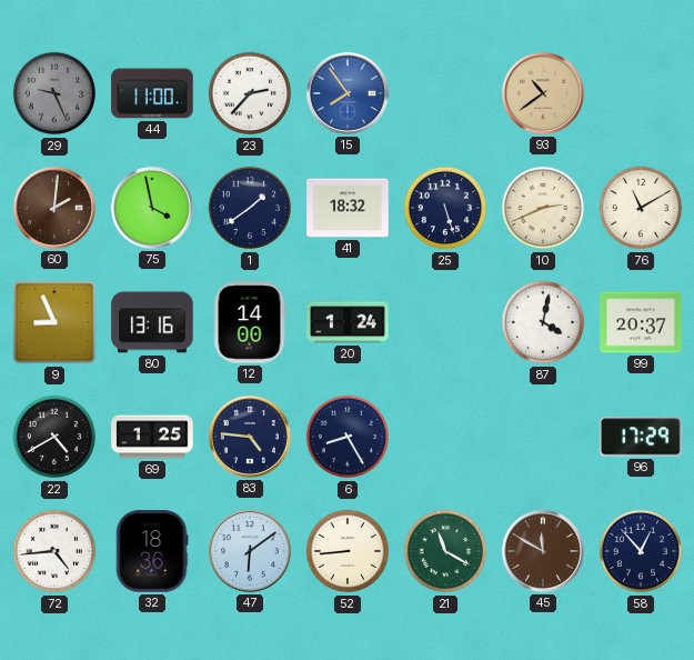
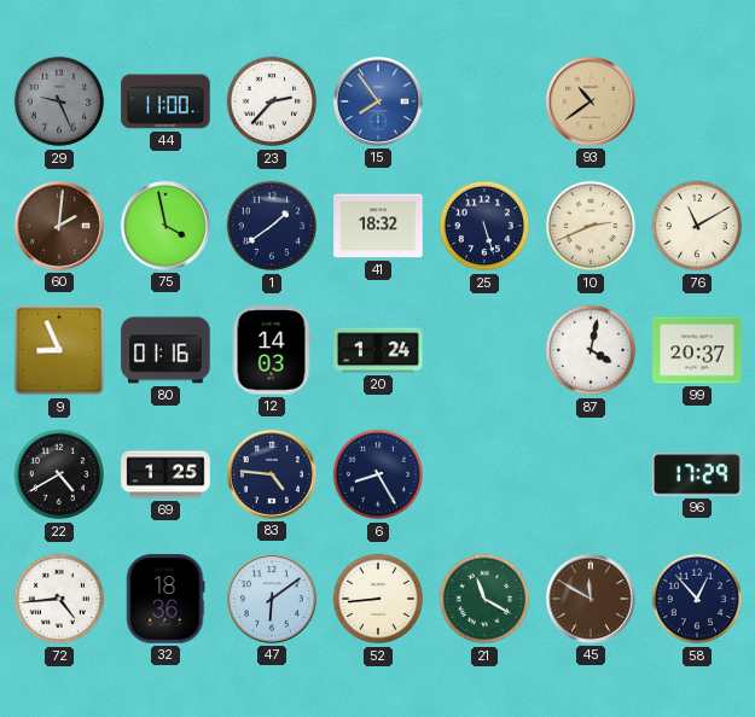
80: 13:16 -> 01:16
12: 14:00 -> 14:03
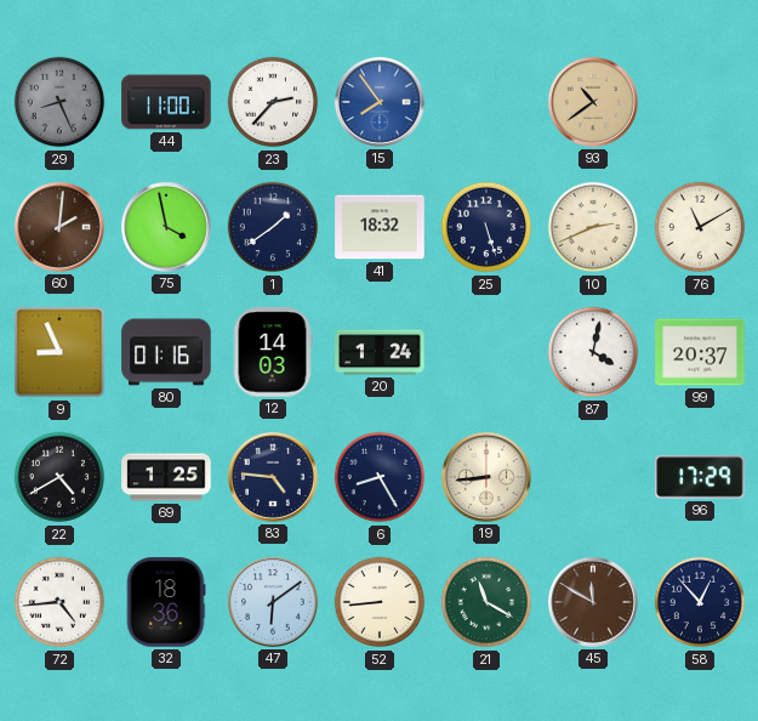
29: 9:26 -> 8:26
19: none -> 8:44
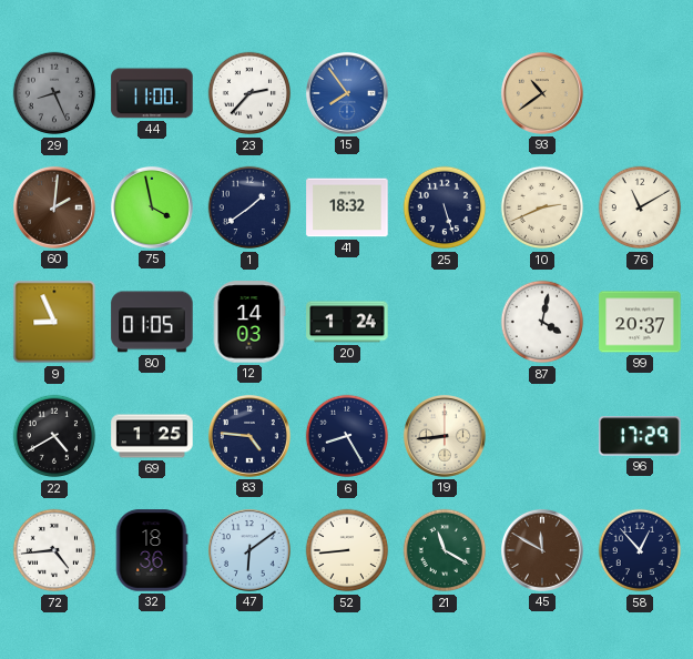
80: 01:16 -> 01:05
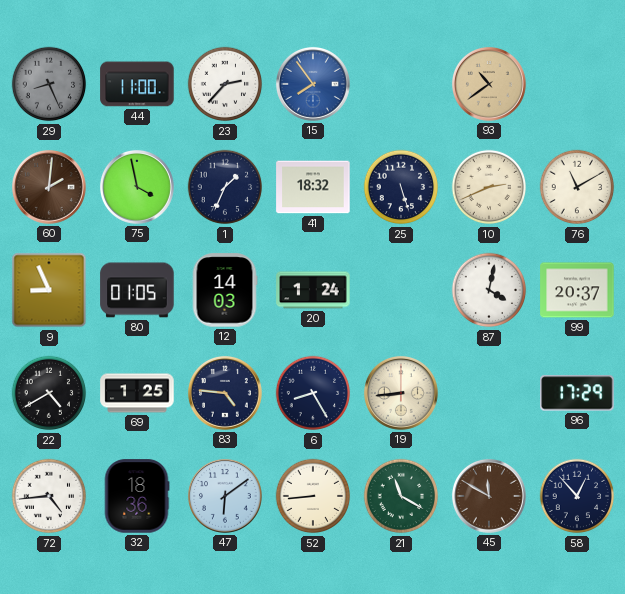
1: 1:39 -> 1:34
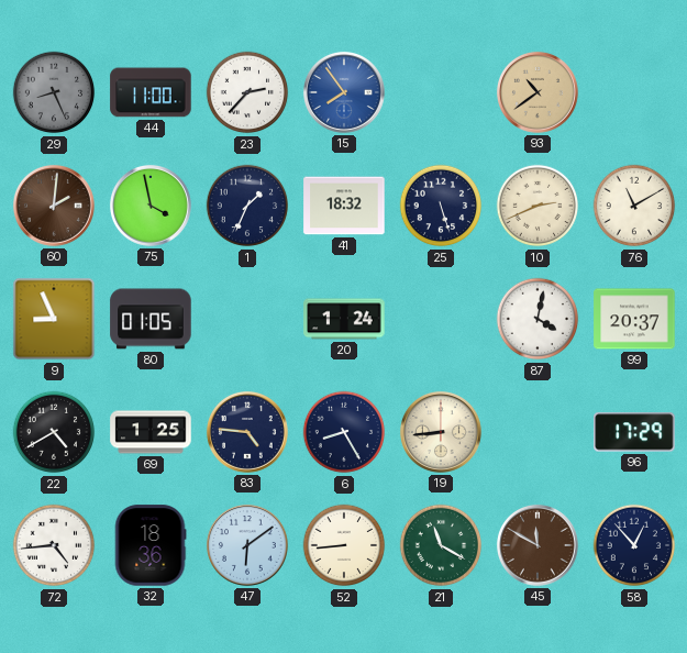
12: 14:03 -> none
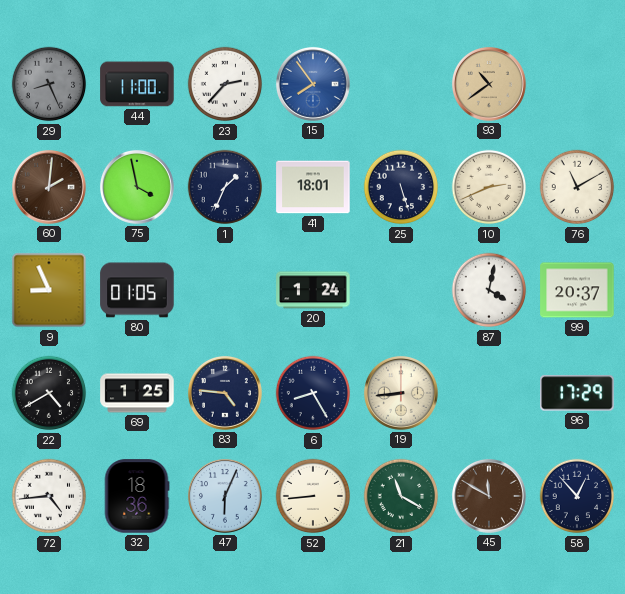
41: 18:32 -> 18:01
47: 6:09 -> 6:04
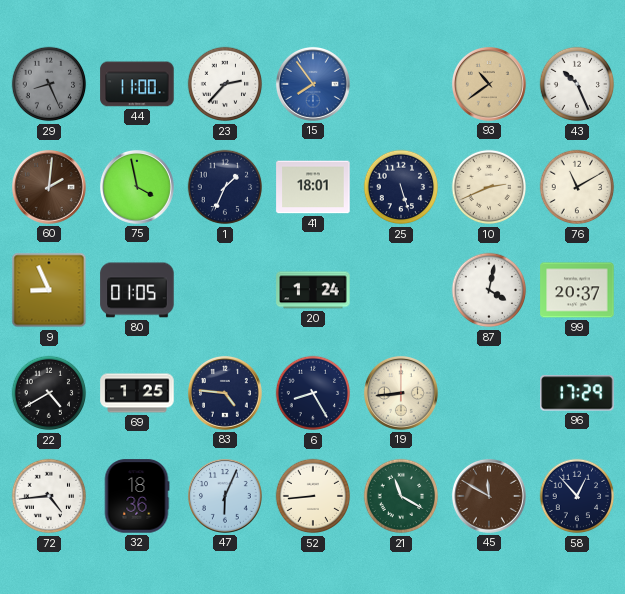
43: none -> 10:26
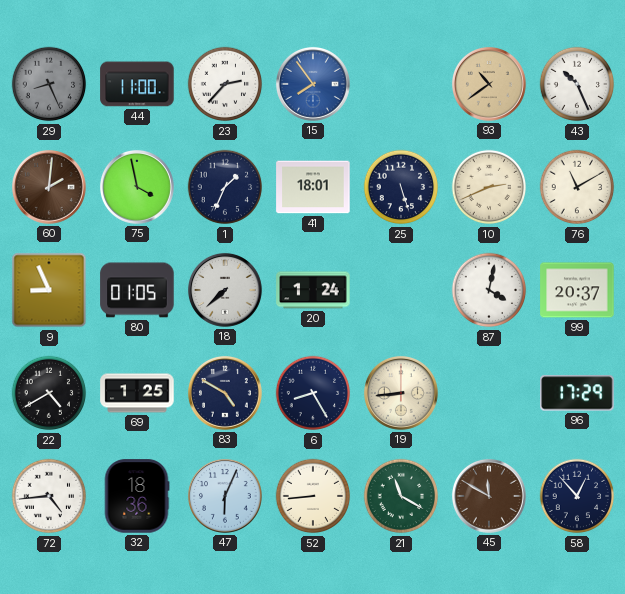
18: none -> 7:38
83: 4:46 -> 4:50
